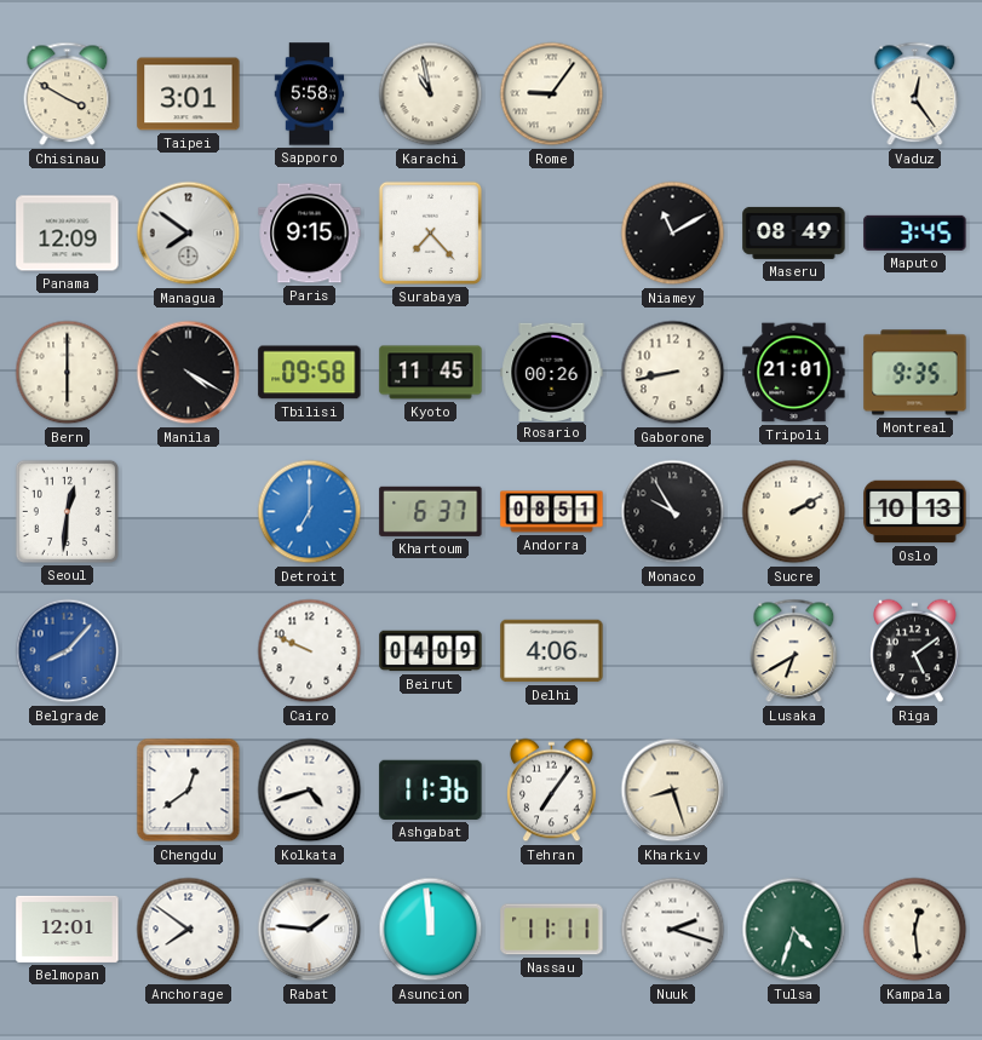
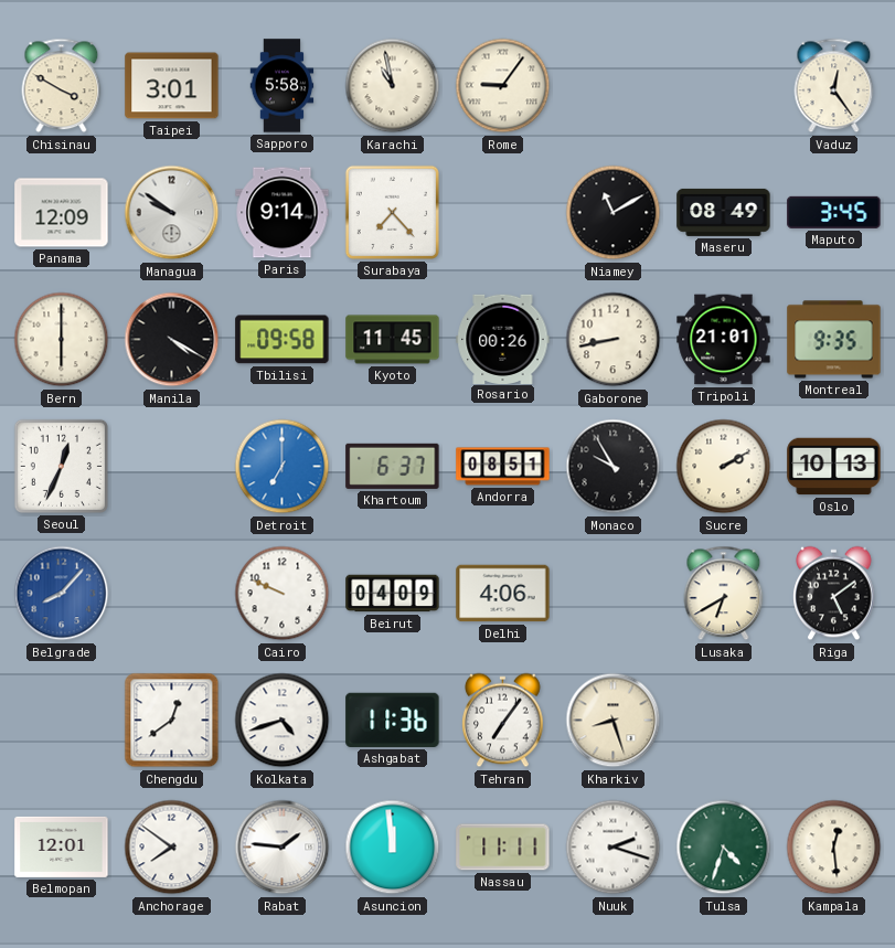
Managua: 7:51 -> 9:51
Paris: 9:15 -> 9:14
Seoul: 12:31 -> 12:34
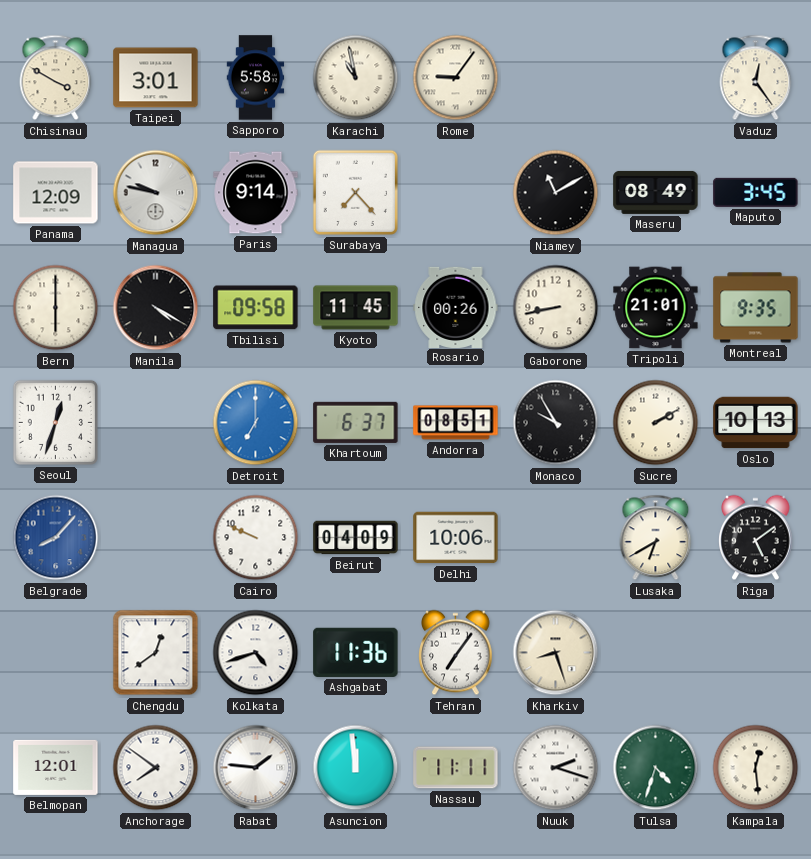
Managua: 9:51 -> 9:47
Seoul: 12:34 -> 12:33
Delhi: 4:06 -> 10:06
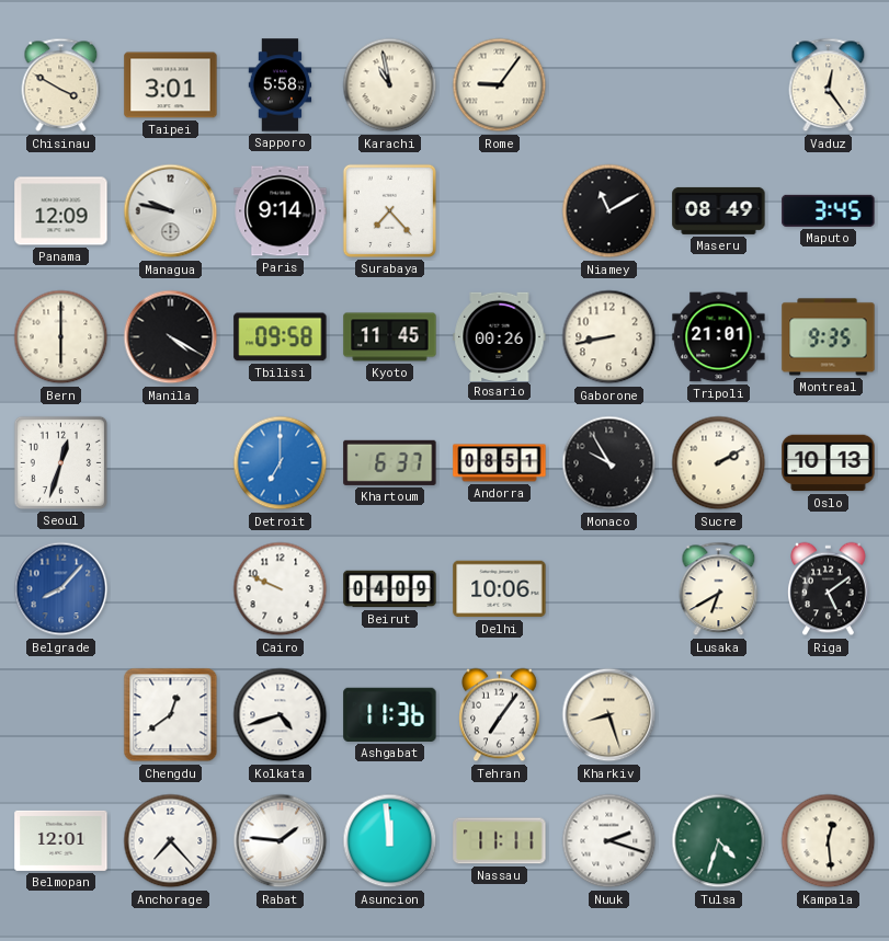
Anchorage: 7:51 -> 7:23
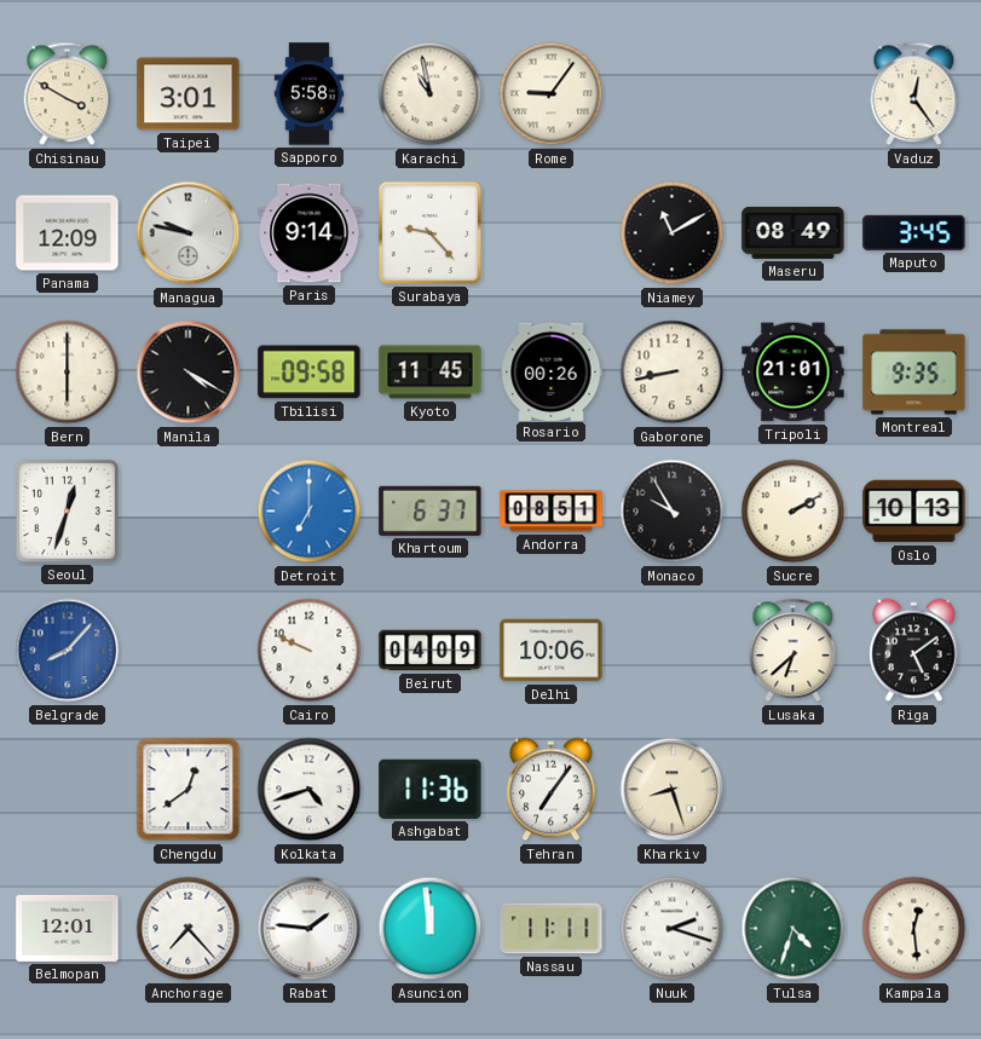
Surabaya: 7:23 -> 9:23
Lusaka: 6:40 -> 6:38
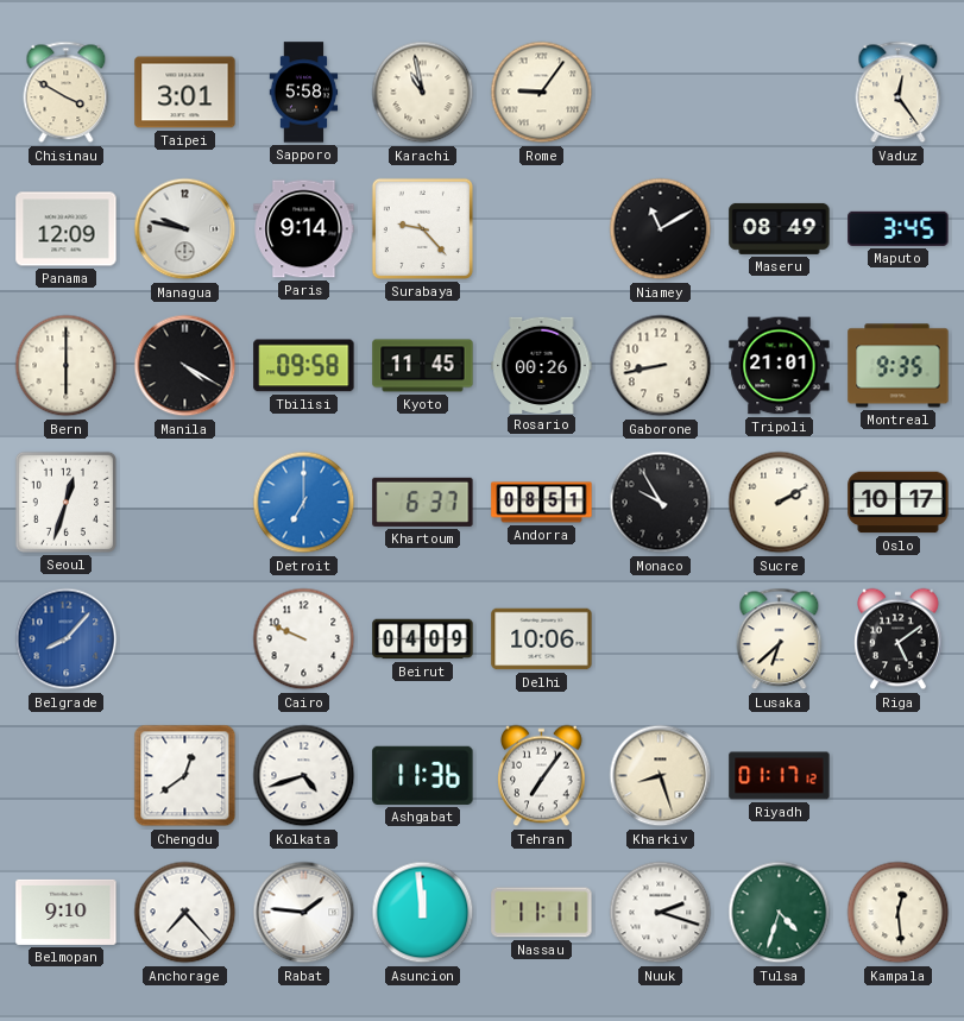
Oslo: 10:13 -> 10:17
Riyadh: none -> 01:17
Belmopan: 12:01 -> 9:10
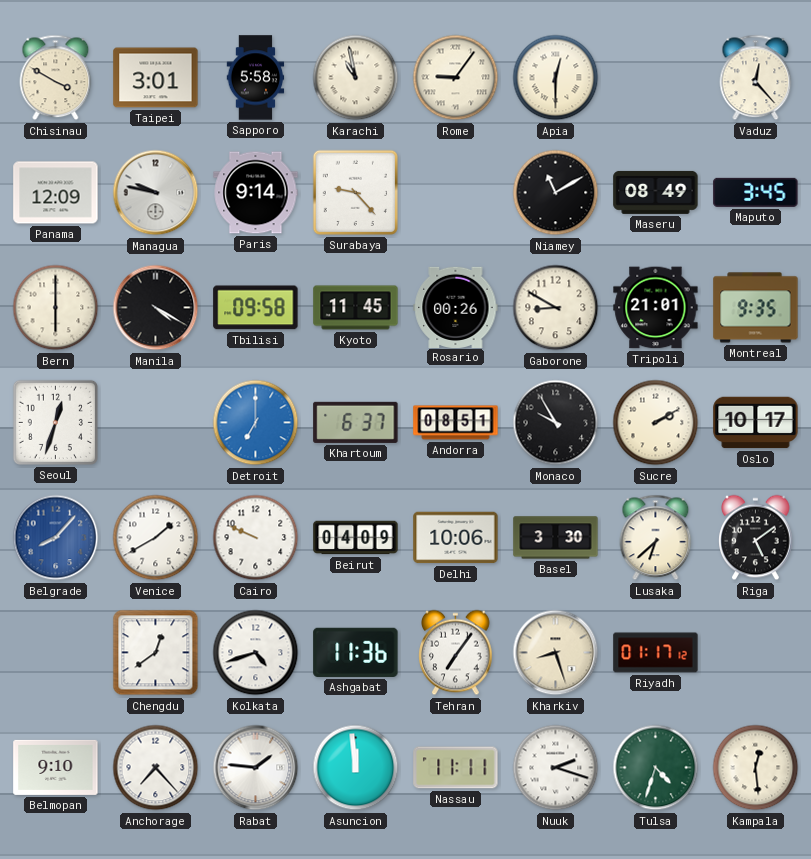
Apia: none -> 12:30
Vaduz: 12:24 -> 12:23
Gaborone: 8:43 -> 8:50
Venice: none -> 1:40
Basel: none -> 3:30
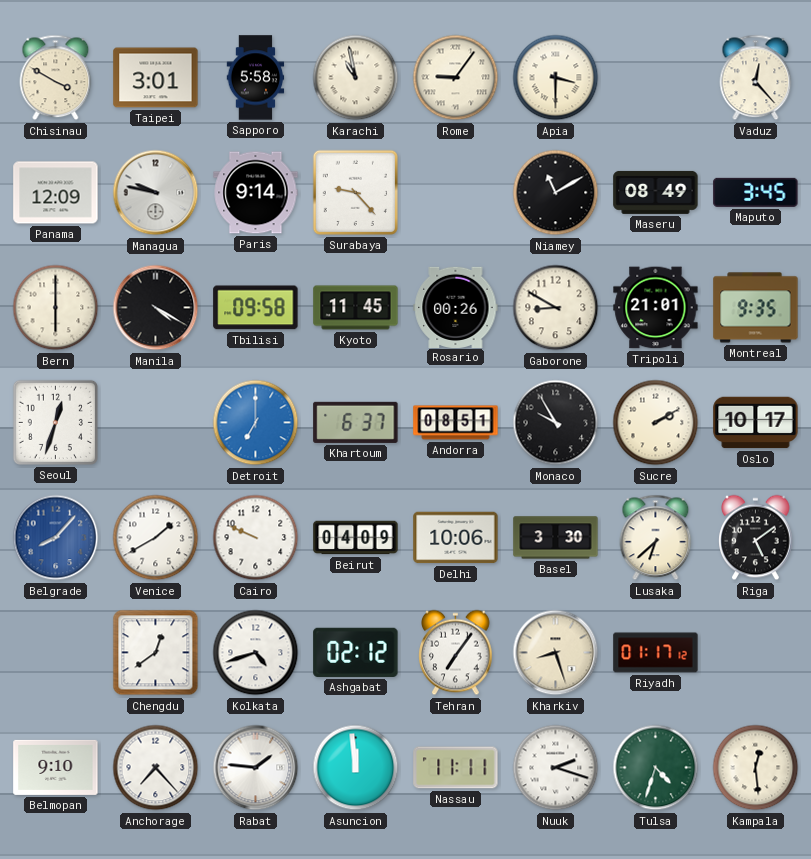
Apia: 12:30 -> 3:30
Ashgabat: 11:36 -> 02:12
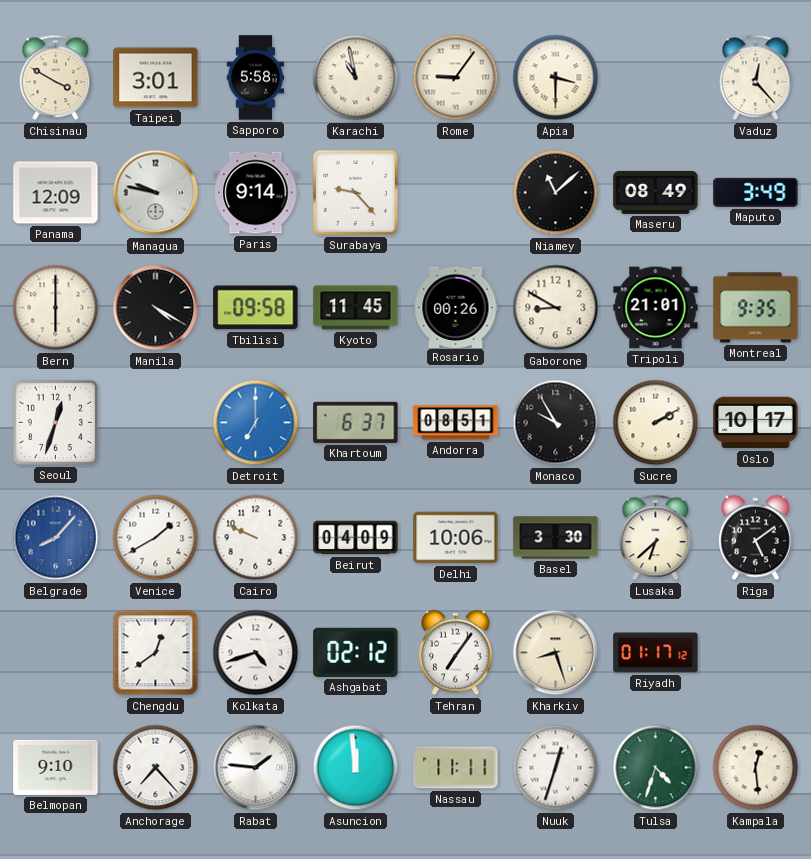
Niamey: 11:10 -> 11:08
Maputo: 3:45 -> 3:49
Nuuk: 2:18 -> 12:33
